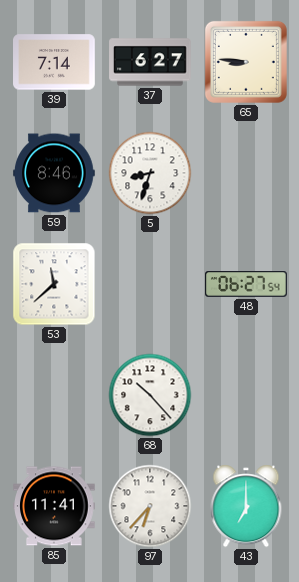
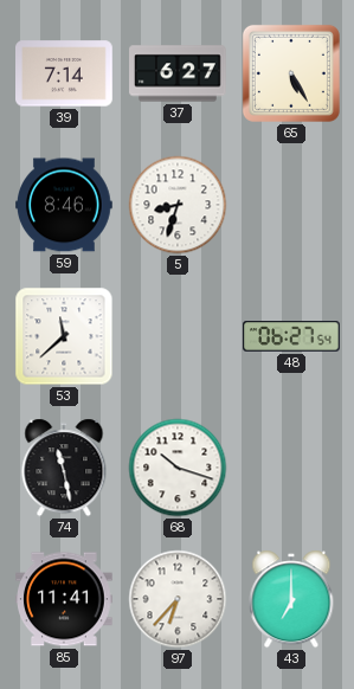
65: 8:46 -> 5:25
74: none -> 11:28
68: 10:23 -> 10:18
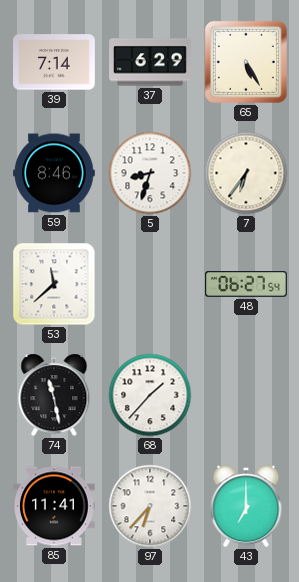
37: 6:27 -> 6:29
7: none -> 6:36
68: 10:18 -> 1:37
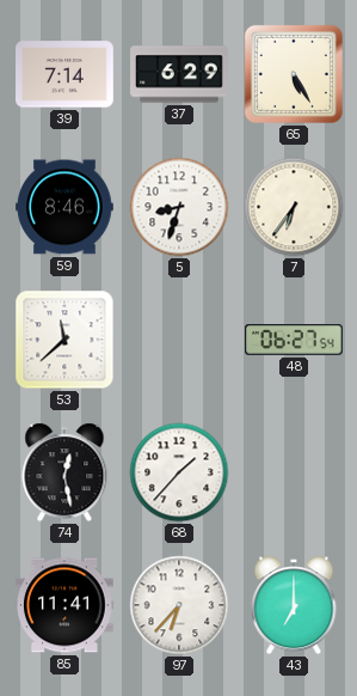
74: 11:28 -> 12:28
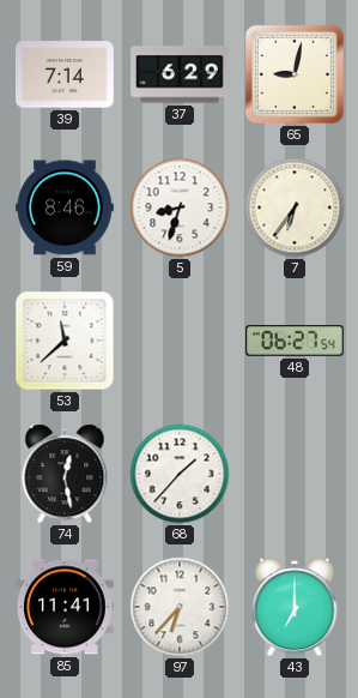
65: 5:25 -> 9:02
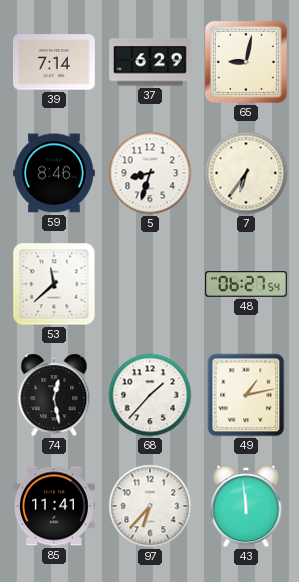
49: none -> 1:13
43: 7:00 -> 11:59
